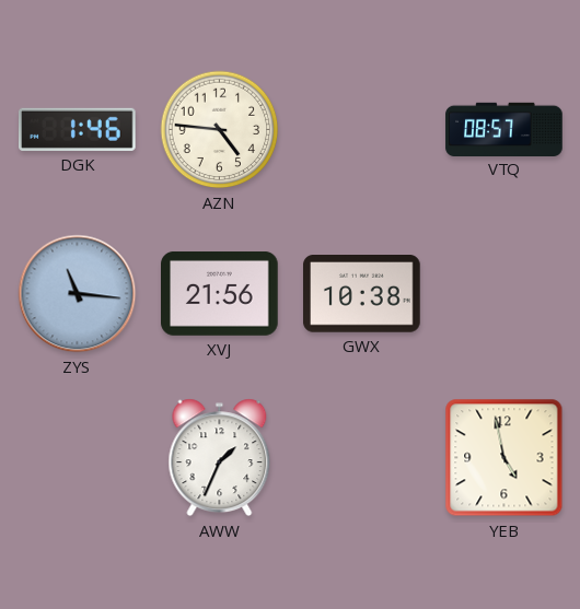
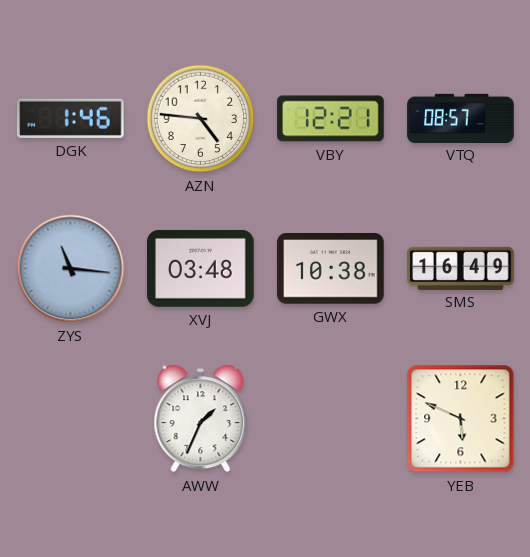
VBY: none -> 12:21
XVJ: 21:56 -> 03:48
SMS: none -> 16:49
YEB: 4:58 -> 5:49
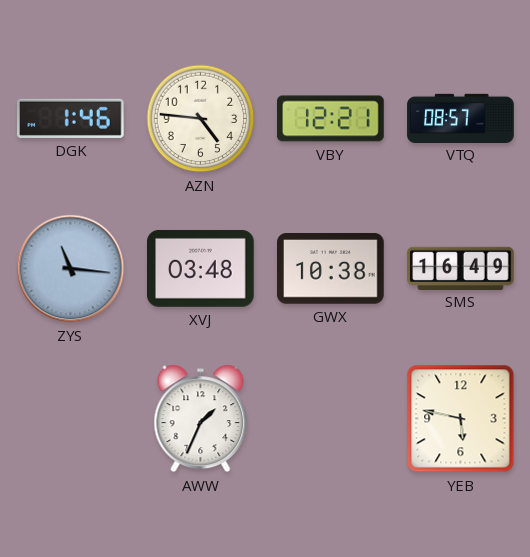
YEB: 5:49 -> 5:47
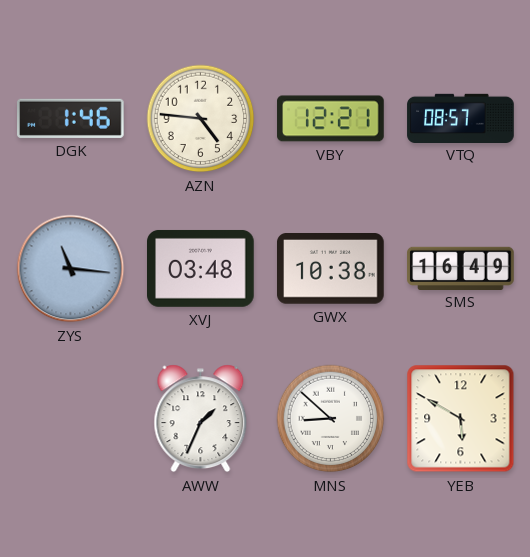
MNS: none -> 8:52
YEB: 5:47 -> 5:50
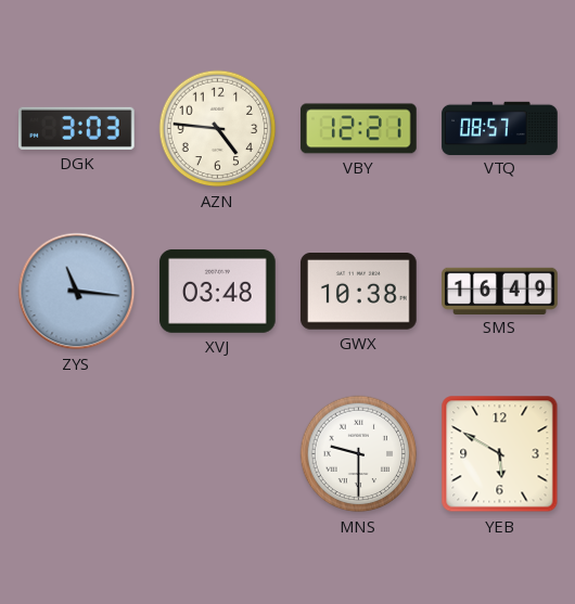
DGK: 1:46 -> 3:03
AWW: 1:34 -> none
MNS: 8:52 -> 9:30
